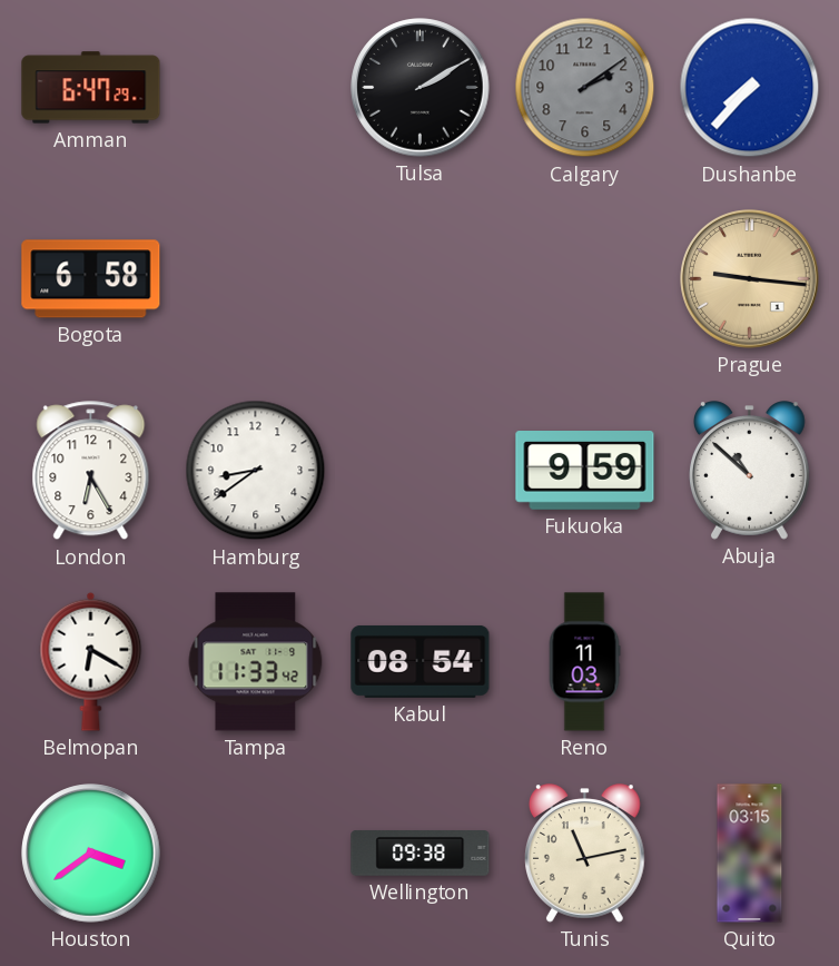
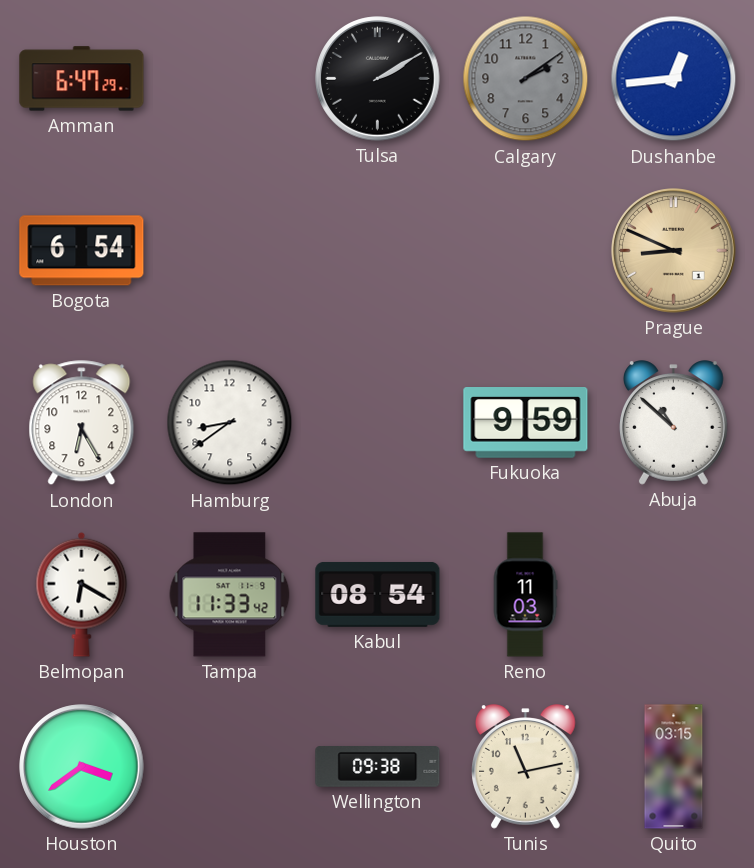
Dushanbe: 7:37 -> 12:44
Bogota: 6:58 -> 6:54
Prague: 9:16 -> 8:49
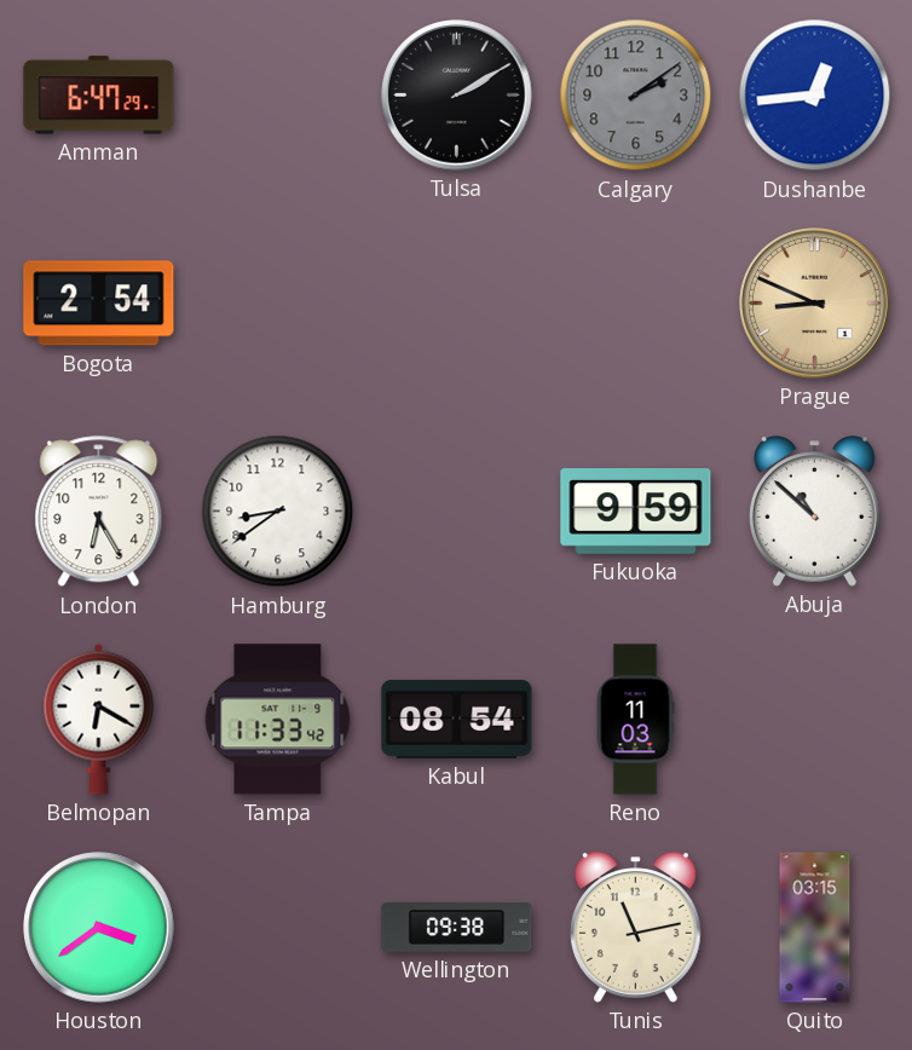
Bogota: 6:54 -> 2:54
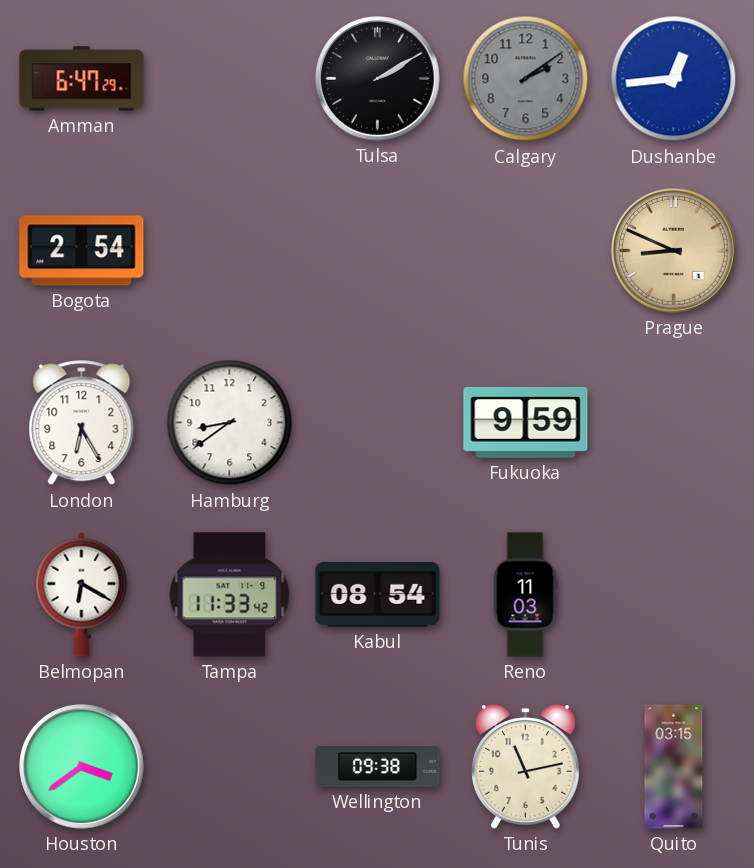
Abuja: 10:52 -> none
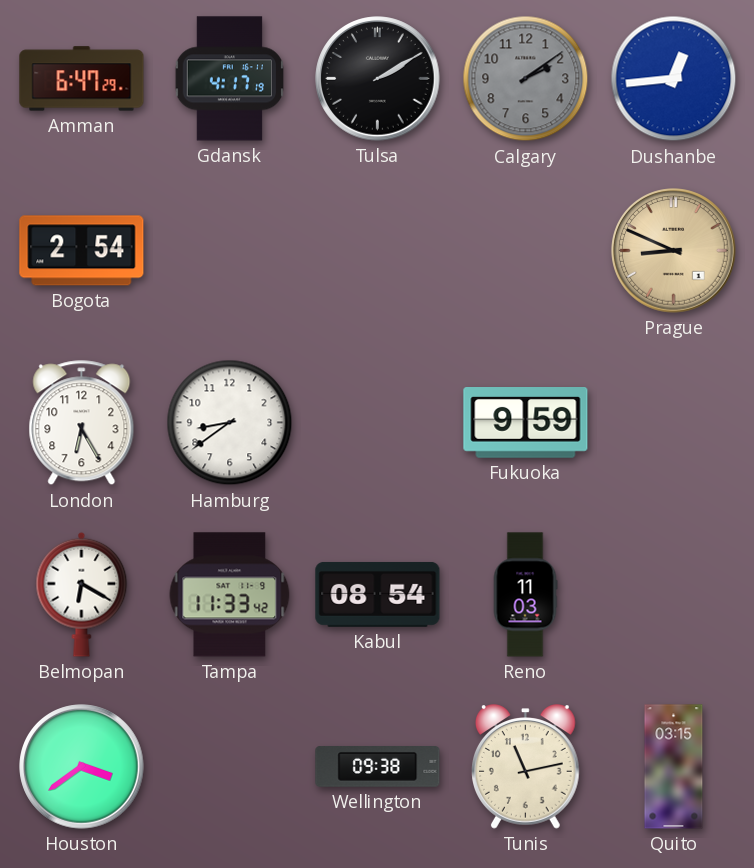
Gdansk: none -> 4:17
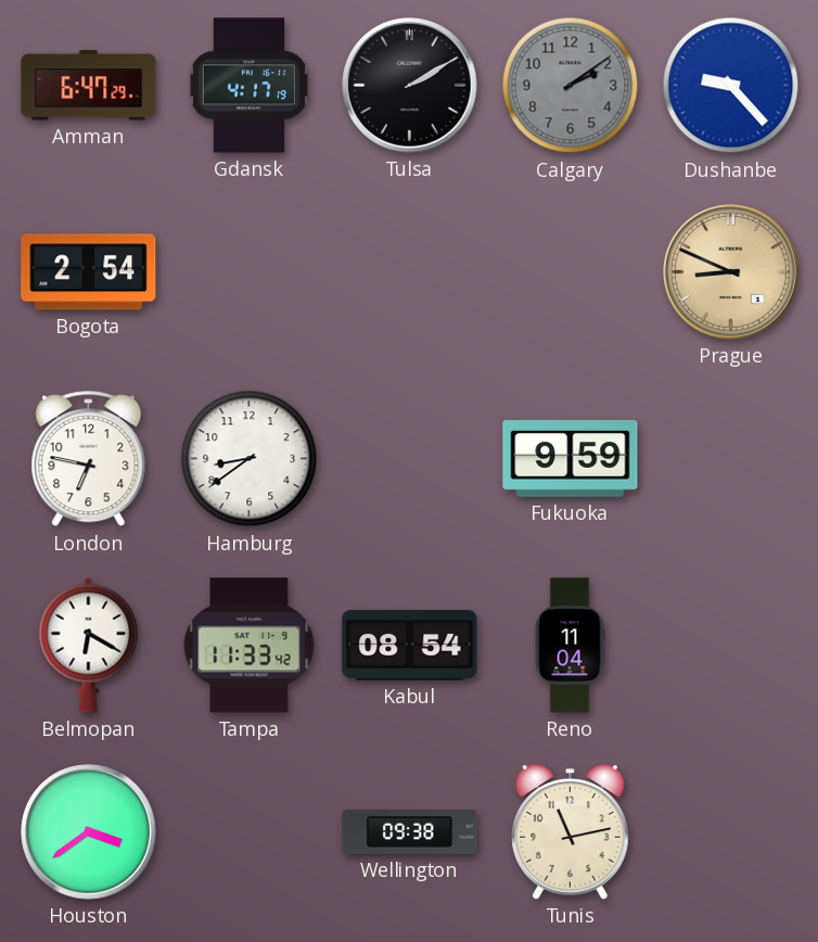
Dushanbe: 12:44 -> 9:23
London: 6:25 -> 6:47
Reno: 11:03 -> 11:04
Quito: 03:15 -> none
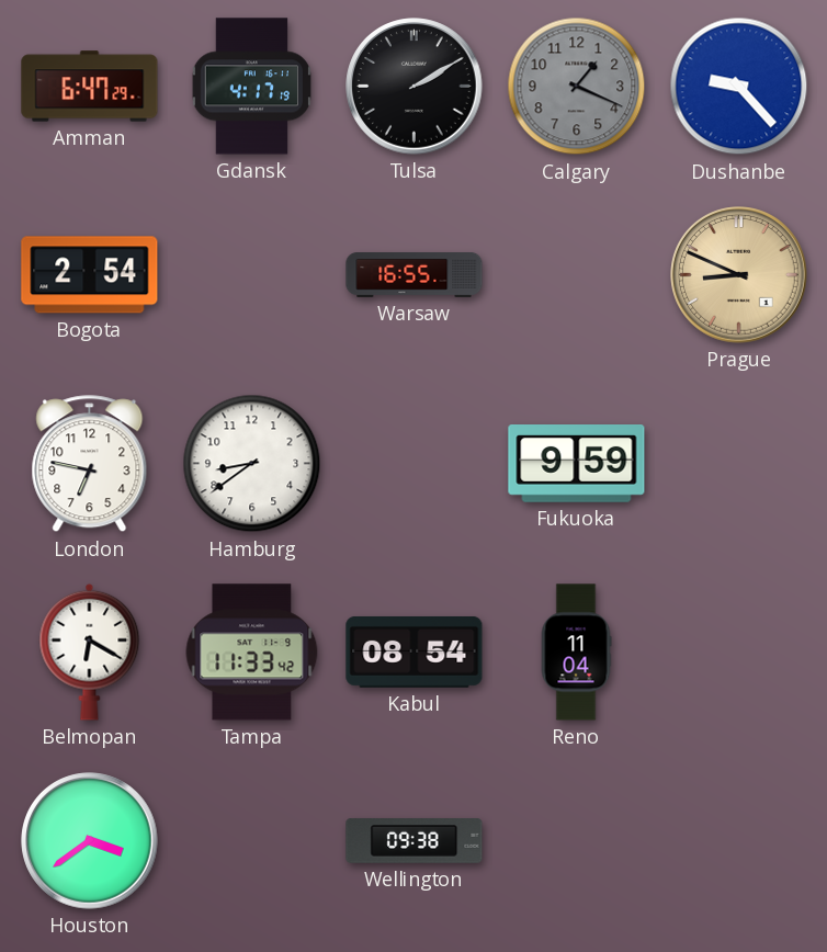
Calgary: 2:09 -> 1:19
Warsaw: none -> 16:55
Tunis: 11:13 -> none
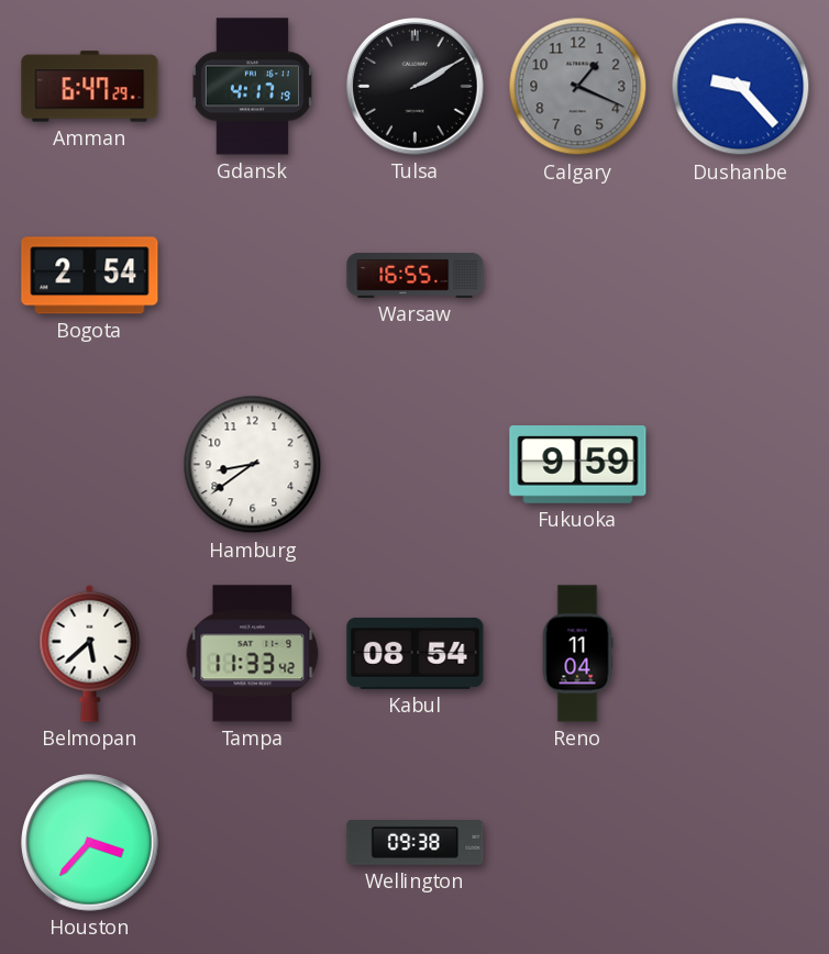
Prague: 8:49 -> none
London: 6:47 -> none
Belmopan: 6:20 -> 5:38
Houston: 3:39 -> 3:37
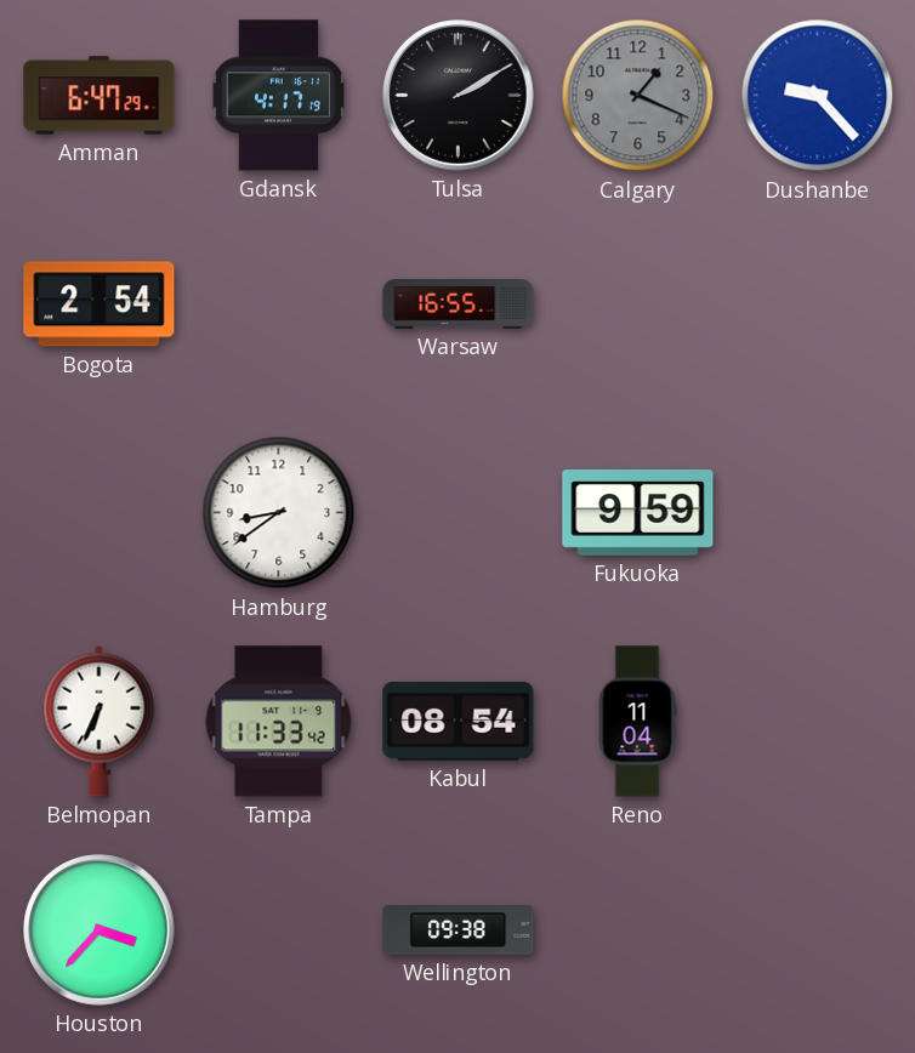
Belmopan: 5:38 -> 6:34
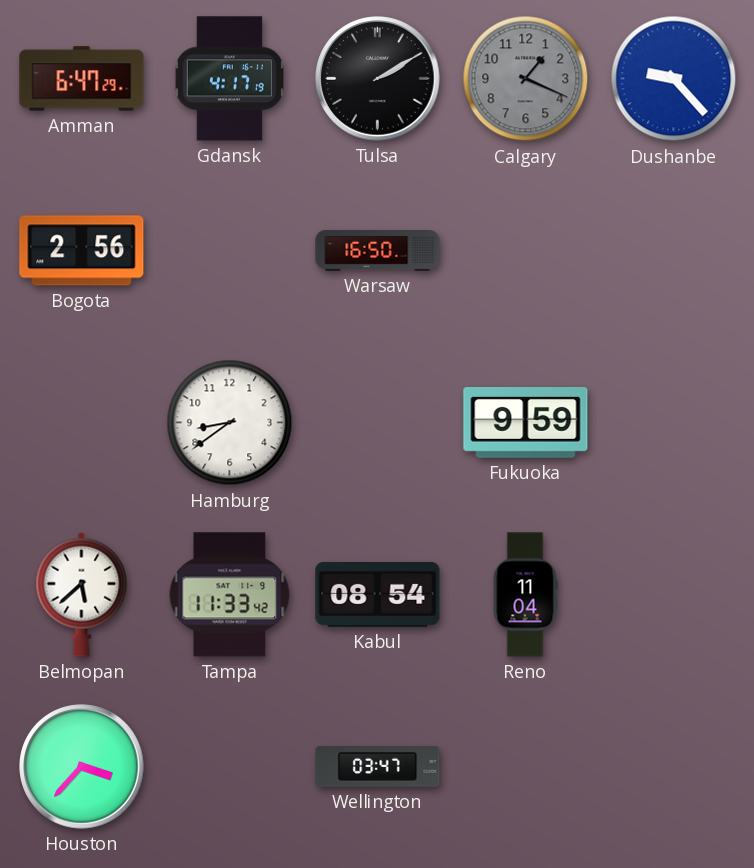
Bogota: 2:54 -> 2:56
Warsaw: 16:55 -> 16:50
Belmopan: 6:34 -> 5:38
Wellington: 09:38 -> 03:47
